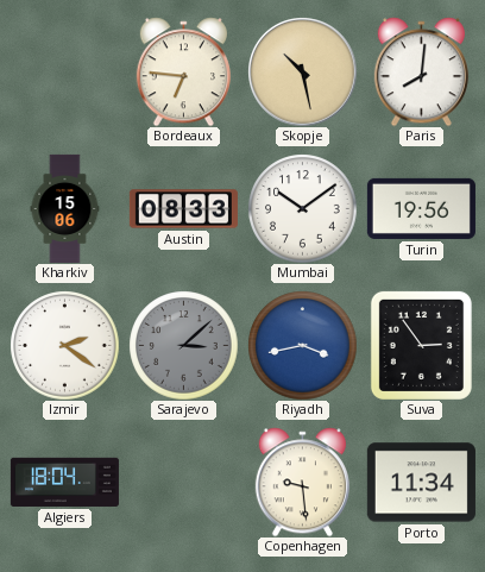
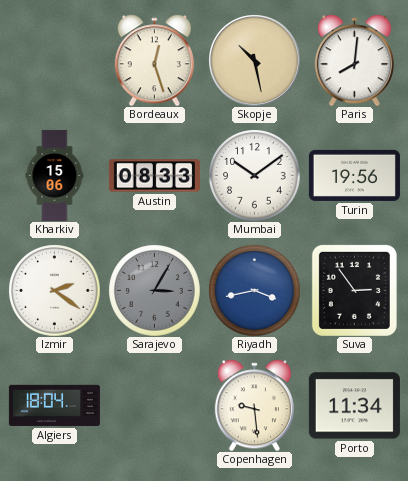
Bordeaux: 6:46 -> 12:27
Sarajevo: 3:08 -> 3:05
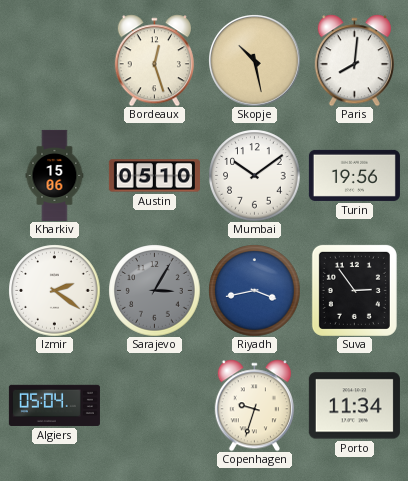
Austin: 08:33 -> 05:10
Algiers: 18:04 -> 05:04
Copenhagen: 9:29 -> 9:33
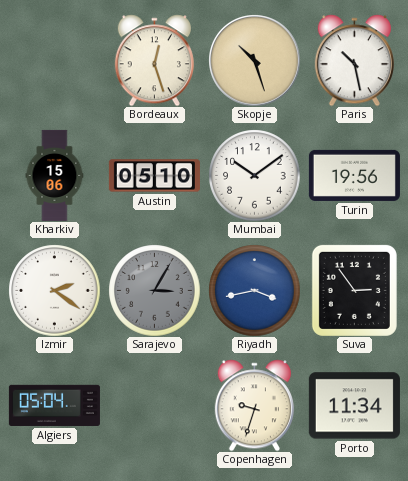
Skopje: 10:28 -> 10:27
Paris: 8:01 -> 10:28
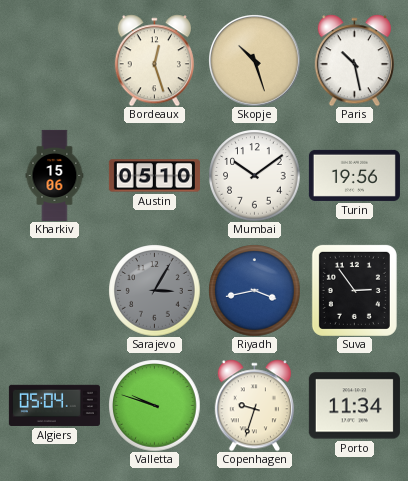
Izmir: 2:21 -> none
Valletta: none -> 9:48
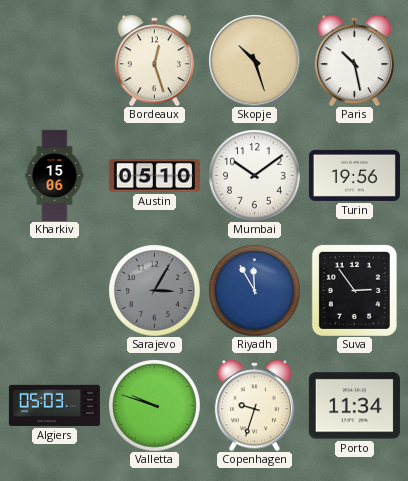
Riyadh: 3:43 -> 11:55
Algiers: 05:04 -> 05:03
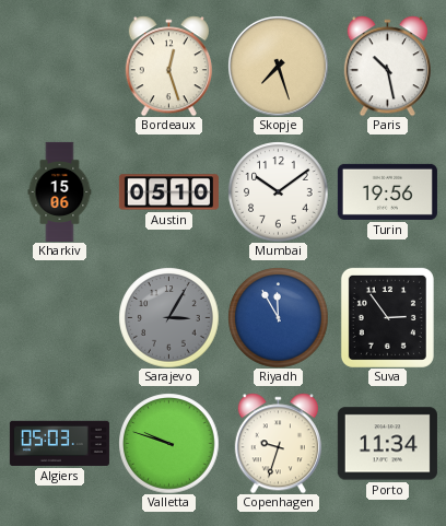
Skopje: 10:27 -> 7:27
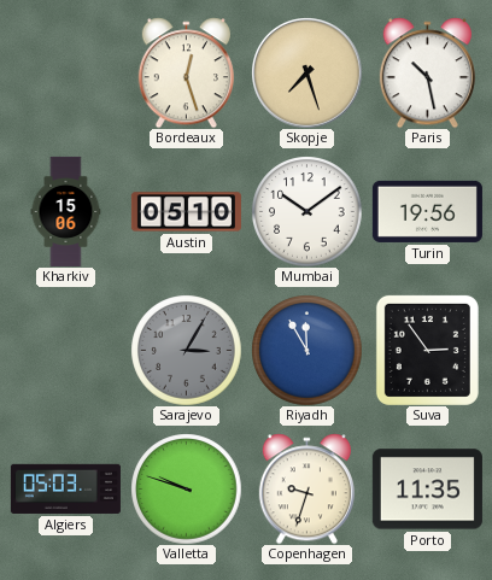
Porto: 11:34 -> 11:35
